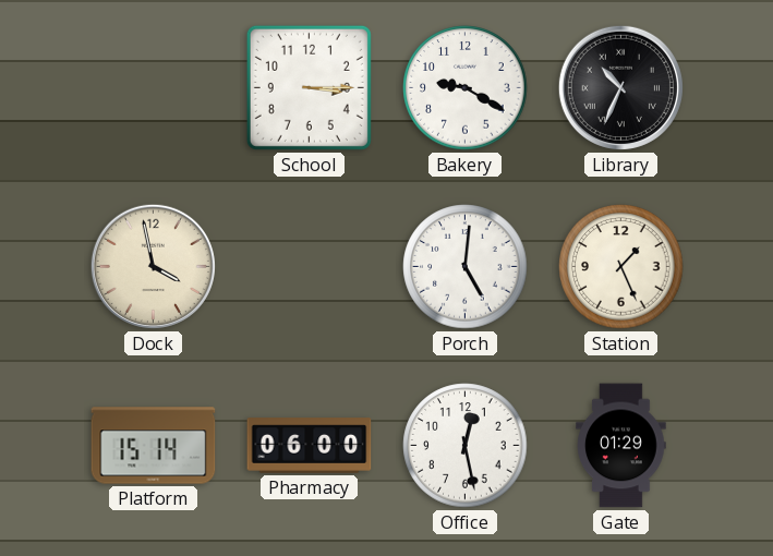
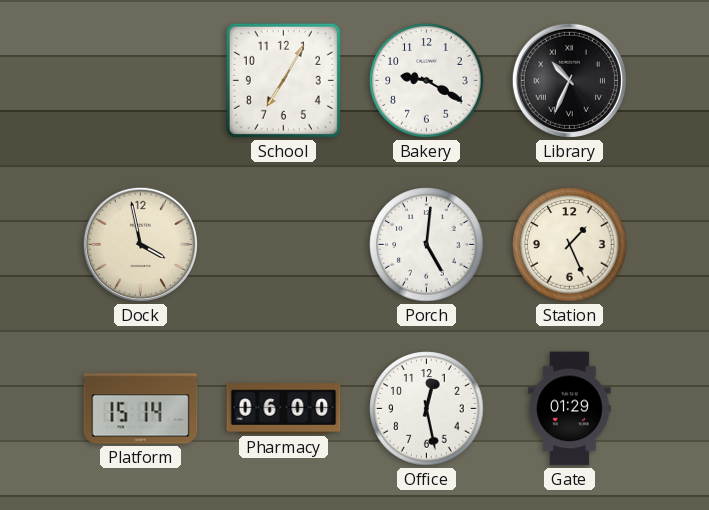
School: 3:15 -> 7:05
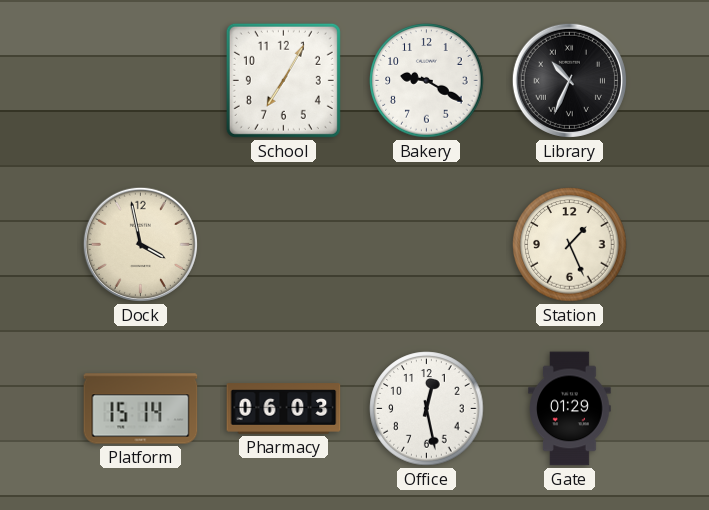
Porch: 5:01 -> none
Pharmacy: 06:00 -> 06:03
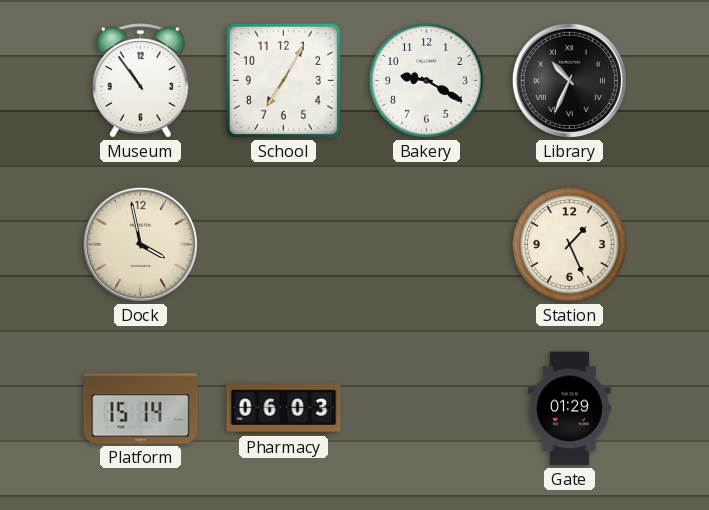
Museum: none -> 10:54
Office: 12:28 -> none
